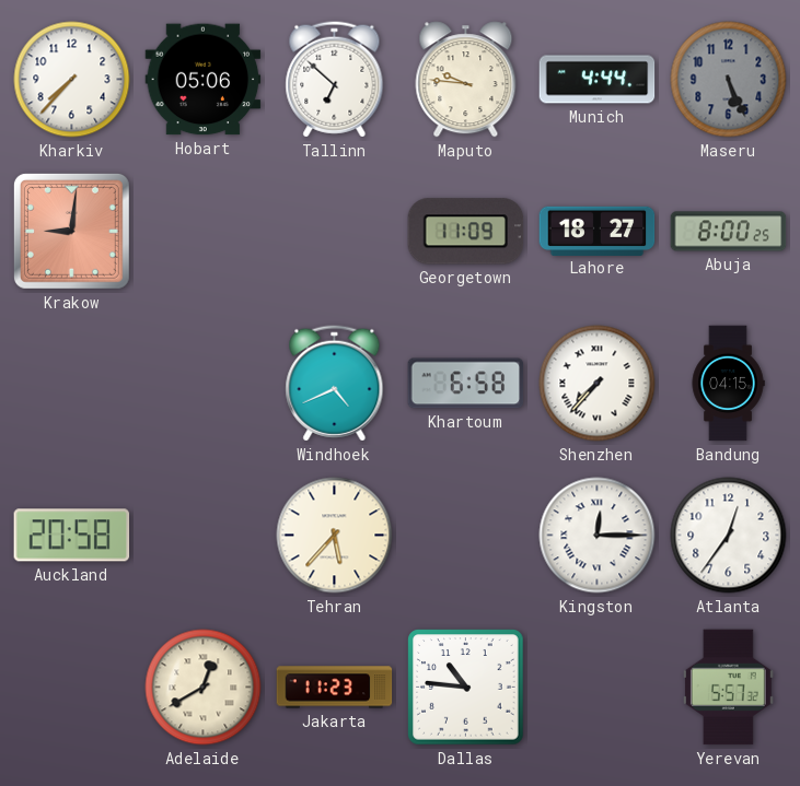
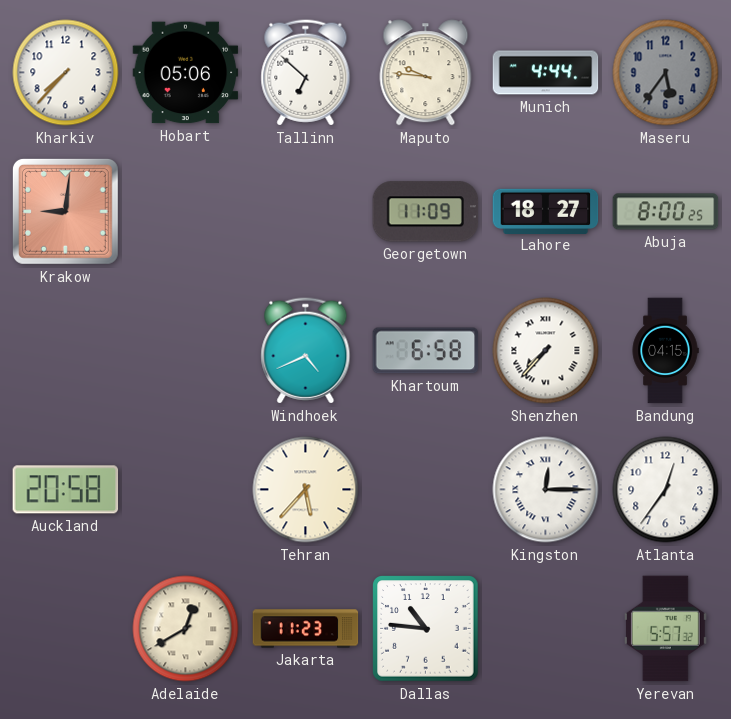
Maseru: 5:26 -> 5:36
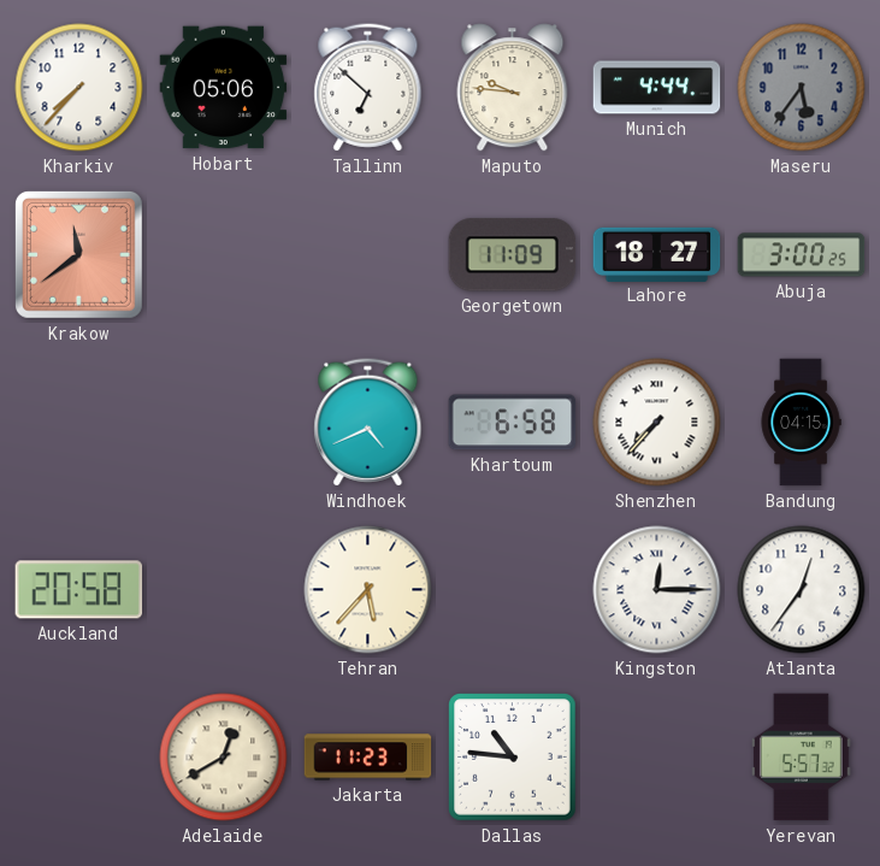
Krakow: 9:01 -> 11:39
Abuja: 8:00 -> 3:00
